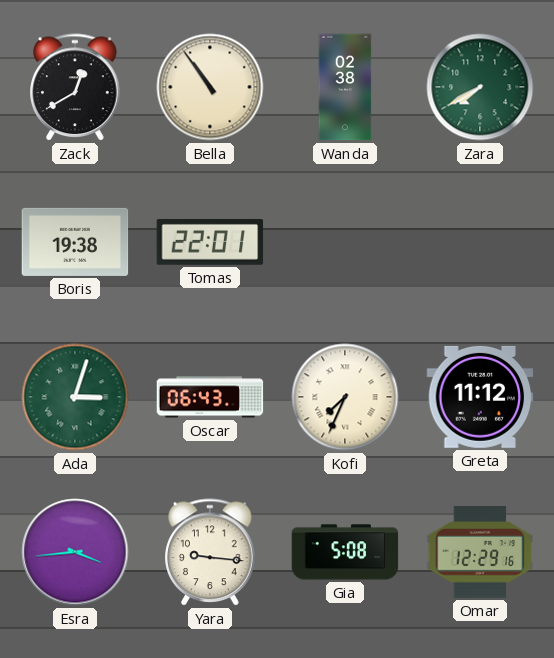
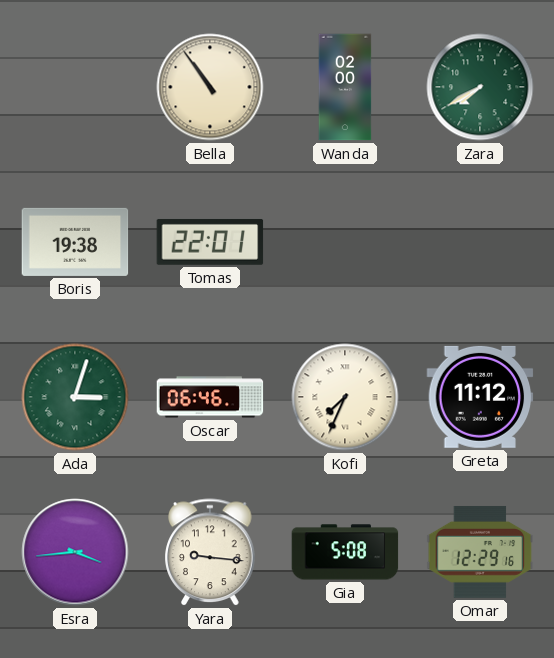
Zack: 12:40 -> none
Wanda: 02:38 -> 02:00
Oscar: 06:43 -> 06:46
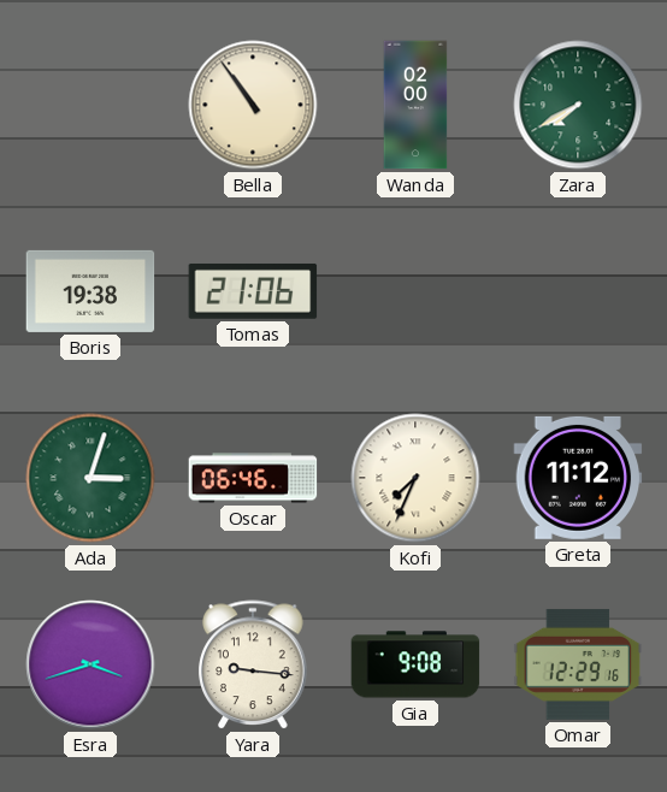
Tomas: 22:01 -> 21:06
Esra: 3:44 -> 3:42
Gia: 5:08 -> 9:08
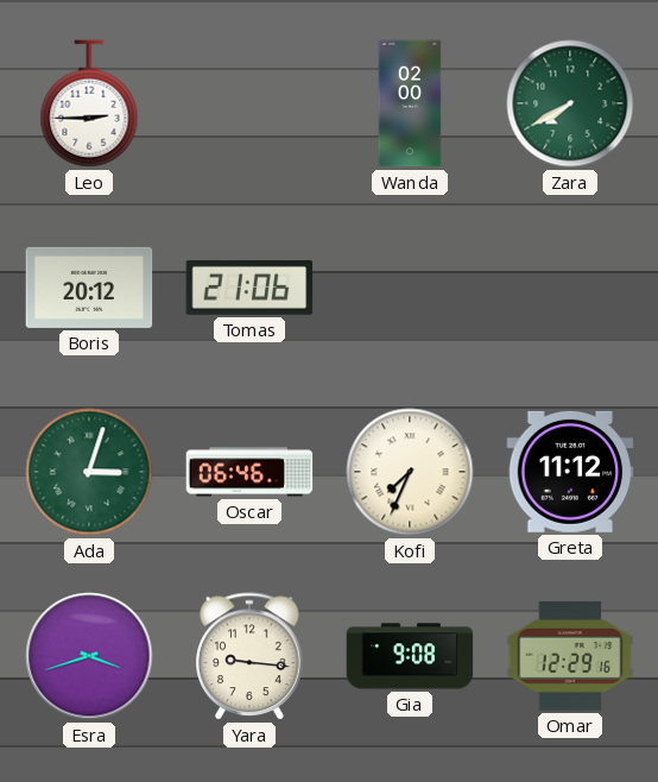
Leo: none -> 2:45
Bella: 10:54 -> none
Boris: 19:38 -> 20:12
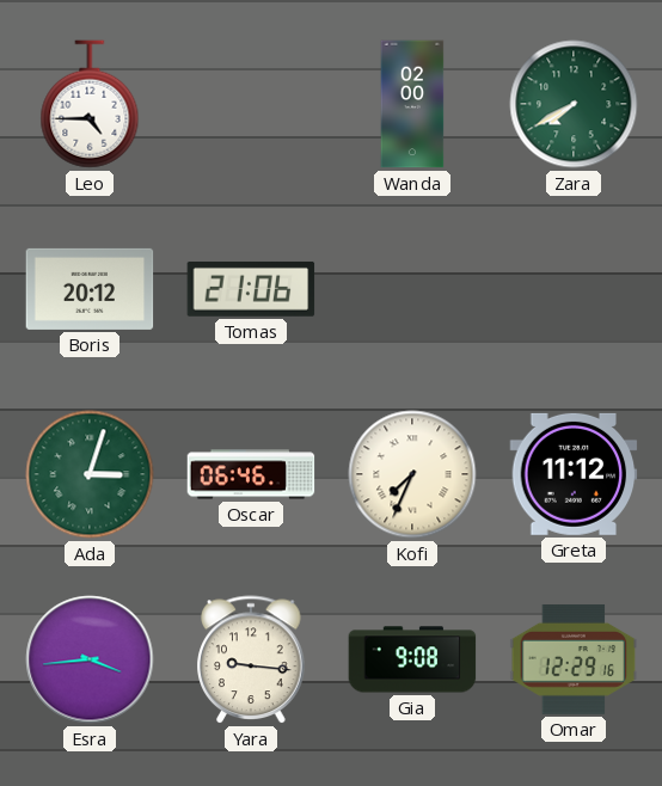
Leo: 2:45 -> 4:45
Esra: 3:42 -> 3:44
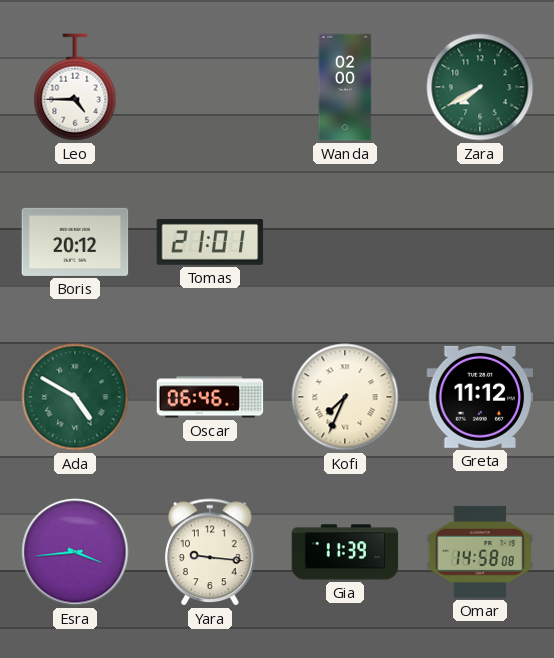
Tomas: 21:06 -> 21:01
Ada: 3:03 -> 4:50
Gia: 9:08 -> 11:39
Omar: 12:29 -> 14:58
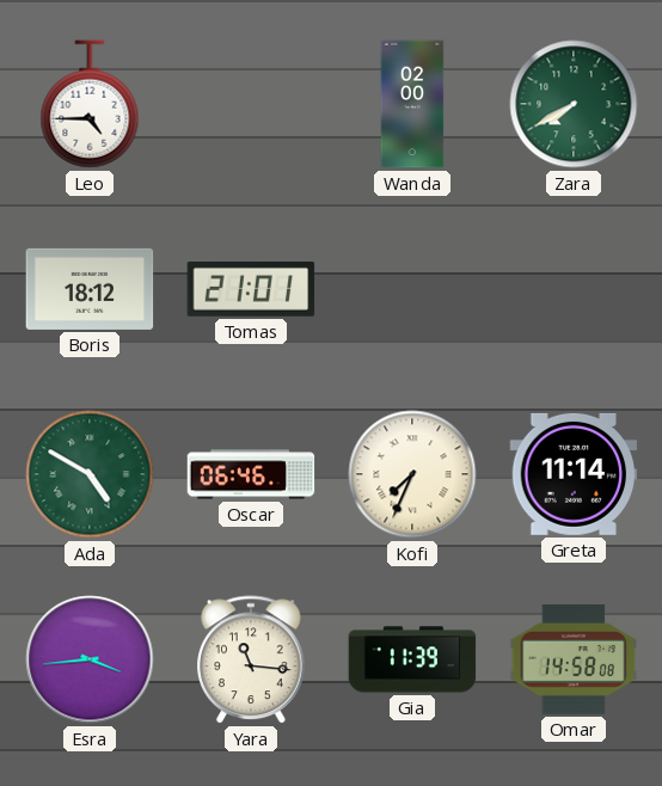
Boris: 20:12 -> 18:12
Greta: 11:12 -> 11:14
Yara: 9:16 -> 11:16
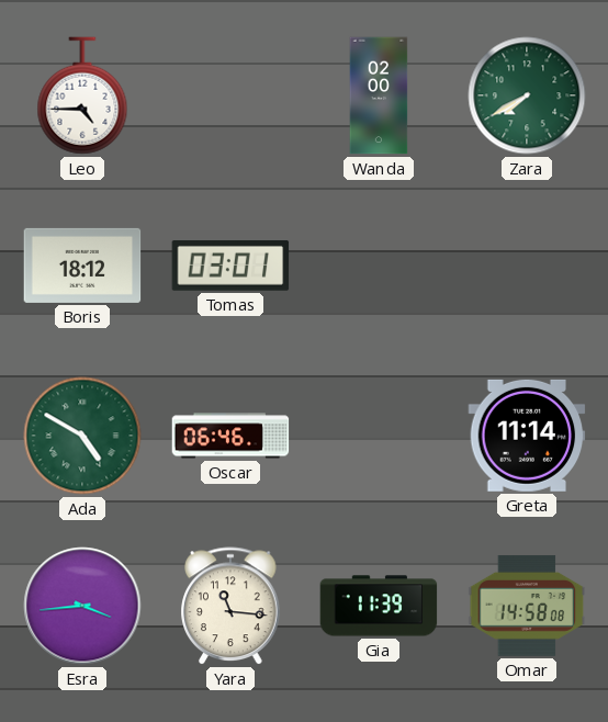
Tomas: 21:01 -> 03:01
Kofi: 7:34 -> none
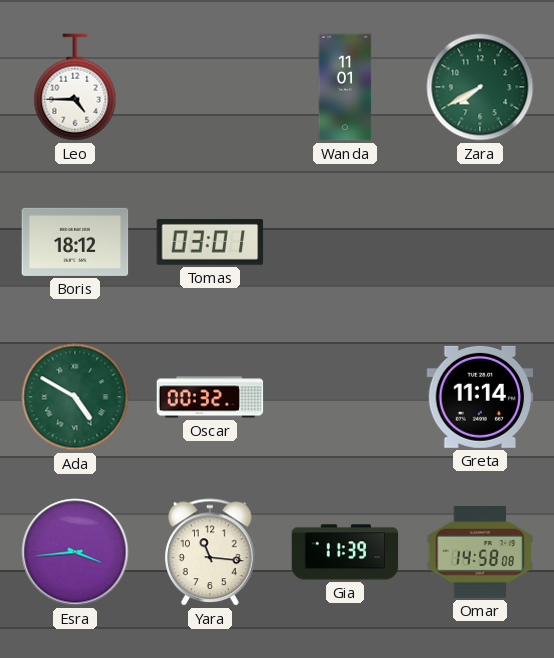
Wanda: 02:00 -> 11:01
Oscar: 06:46 -> 00:32
